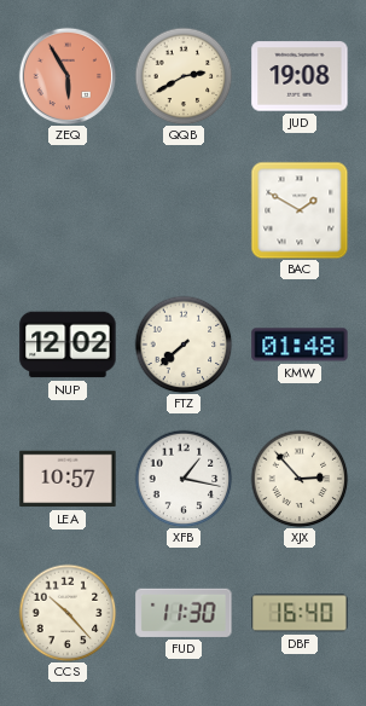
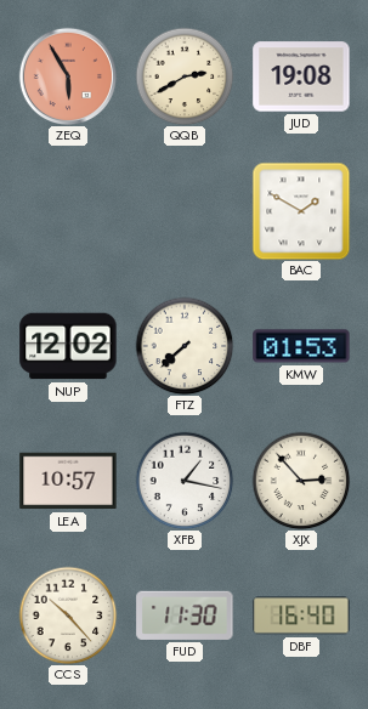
KMW: 01:48 -> 01:53
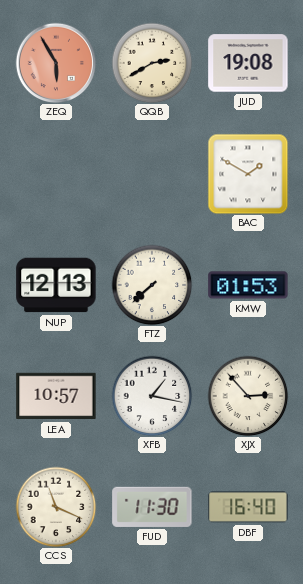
NUP: 12:02 -> 12:13
CCS: 10:23 -> 11:19
